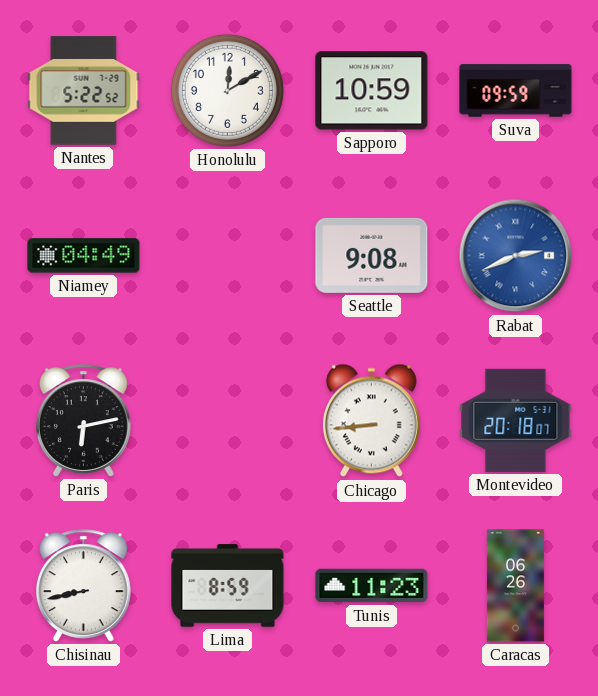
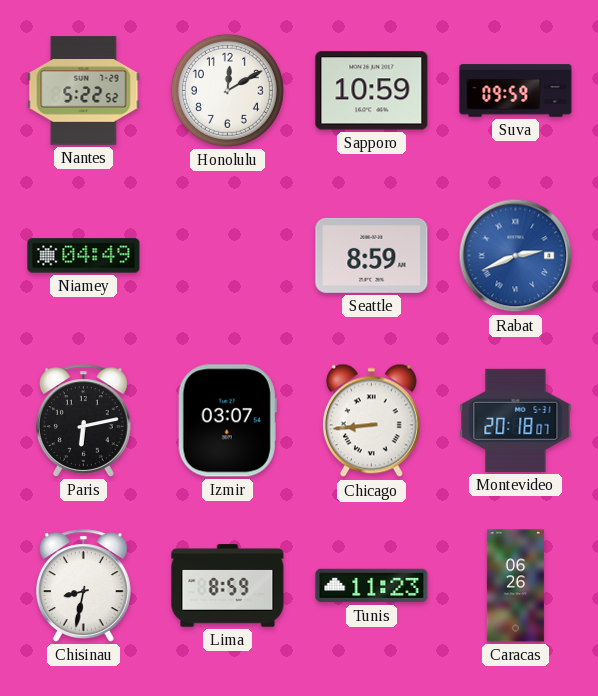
Seattle: 9:08 -> 8:59
Izmir: none -> 03:07
Chisinau: 8:43 -> 8:32
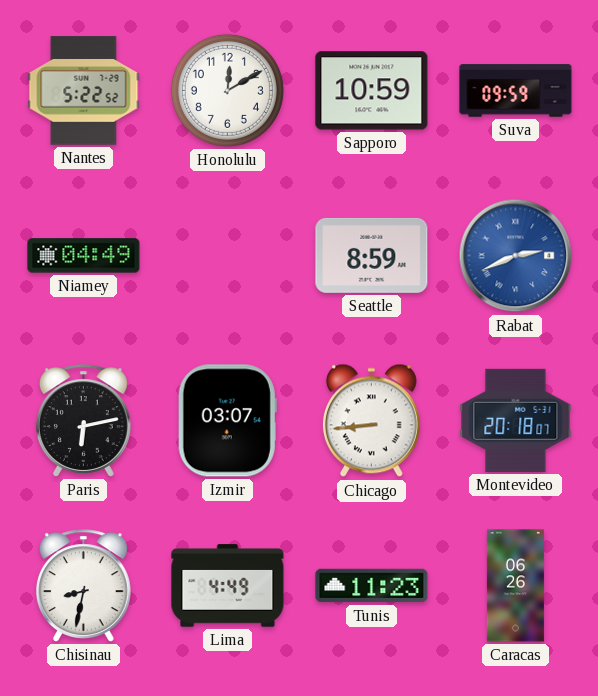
Lima: 8:59 -> 4:49
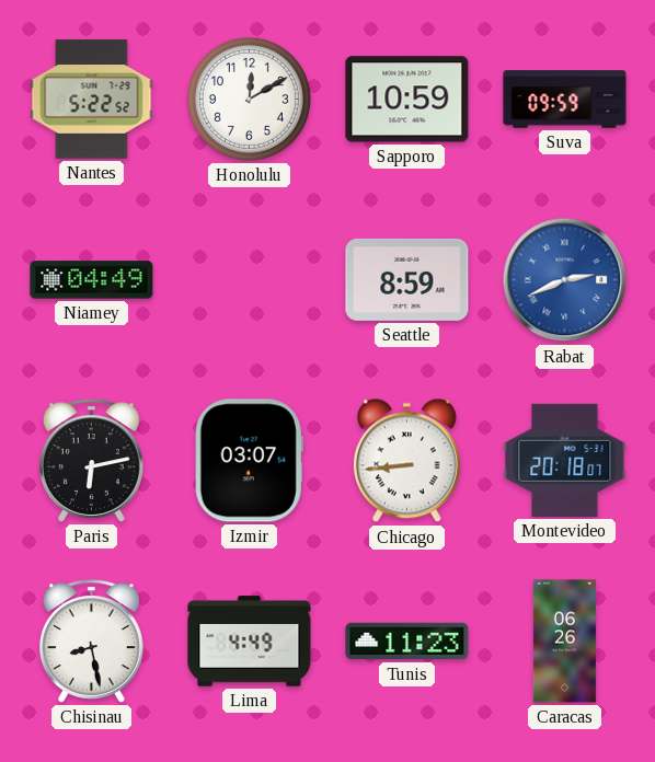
Chisinau: 8:32 -> 8:28
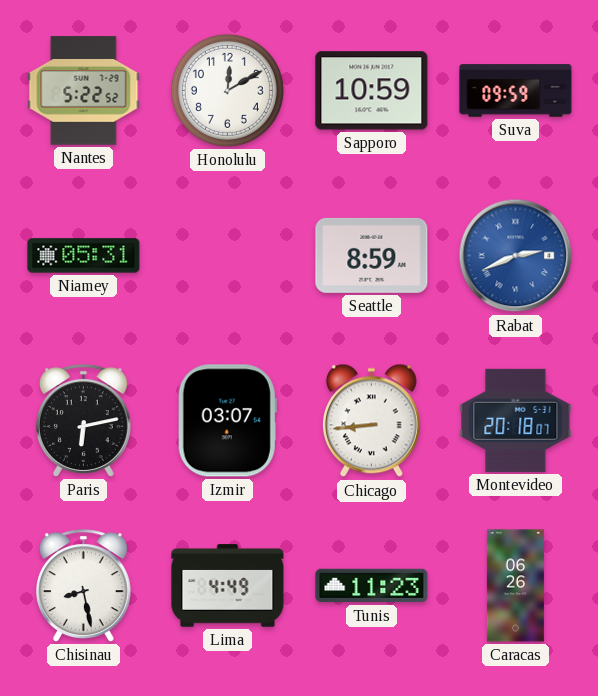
Niamey: 04:49 -> 05:31
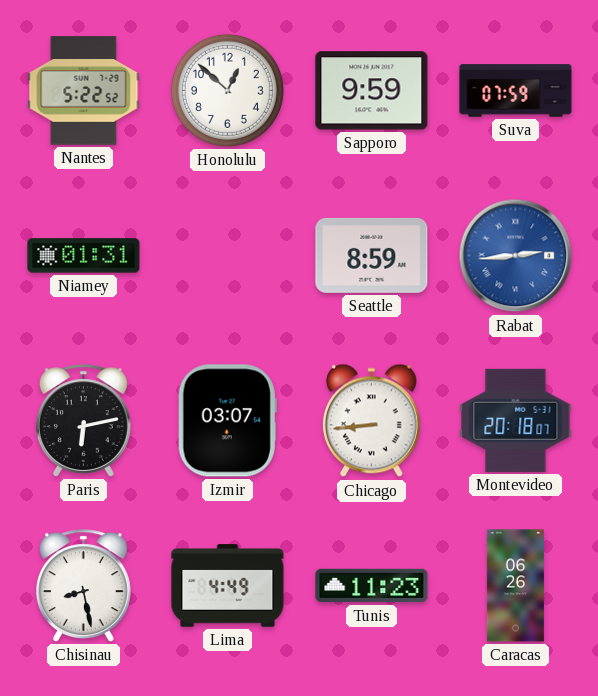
Honolulu: 12:10 -> 12:52
Sapporo: 10:59 -> 9:59
Suva: 09:59 -> 07:59
Niamey: 05:31 -> 01:31
Rabat: 2:41 -> 2:44
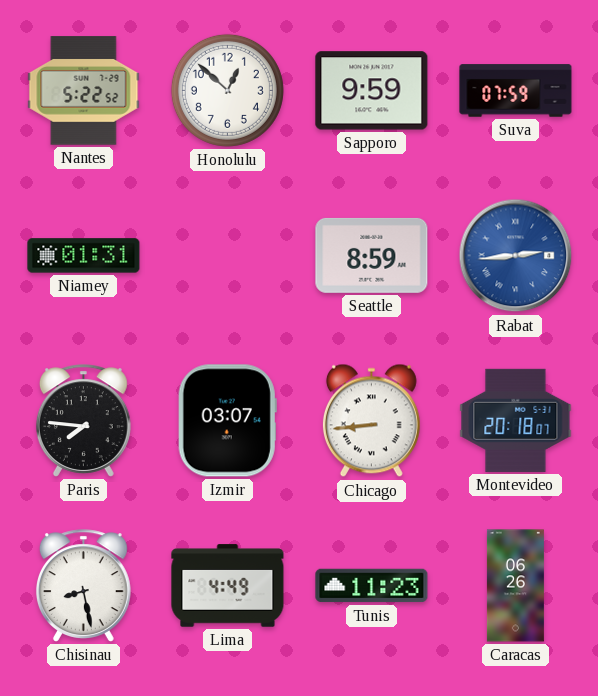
Paris: 6:13 -> 7:46
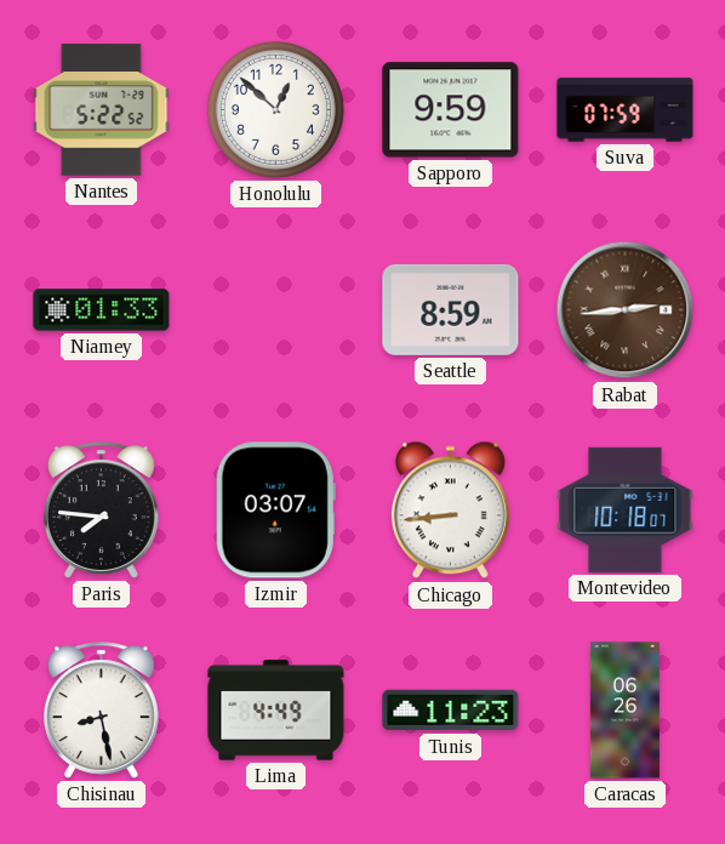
Niamey: 01:31 -> 01:33
Rabat dial: blue -> brown
Montevideo: 20:18 -> 10:18
